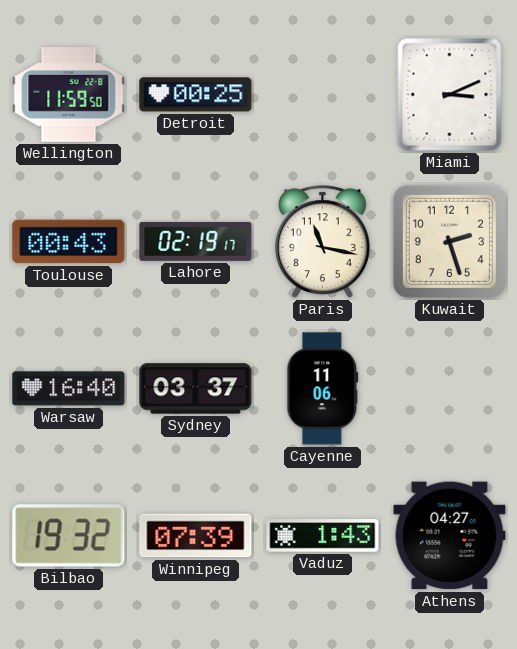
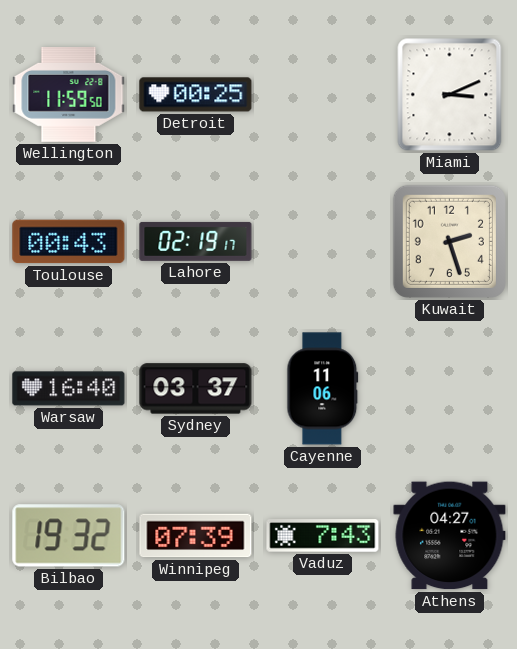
Paris: 11:17 -> none
Vaduz: 1:43 -> 7:43
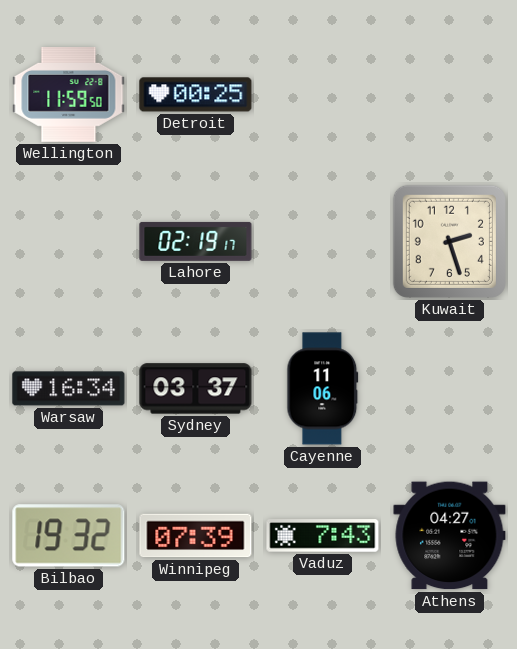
Miami: 3:11 -> none
Toulouse: 00:43 -> none
Warsaw: 16:40 -> 16:34
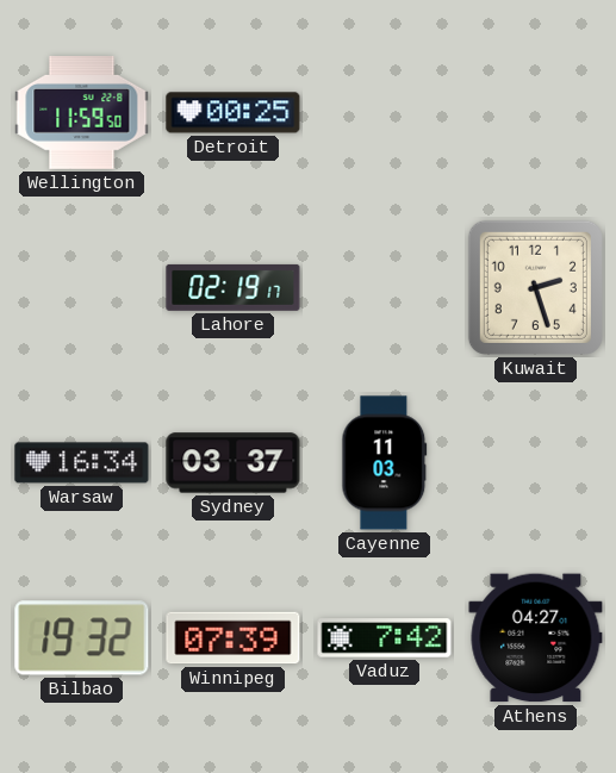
Cayenne: 11:06 -> 11:03
Vaduz: 7:43 -> 7:42
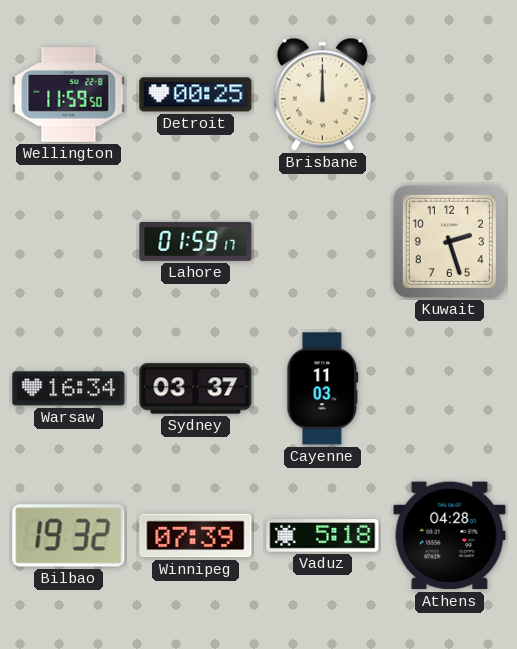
Brisbane: none -> 12:00
Lahore: 02:19 -> 01:59
Vaduz: 7:42 -> 5:18
Athens: 04:27 -> 04:28
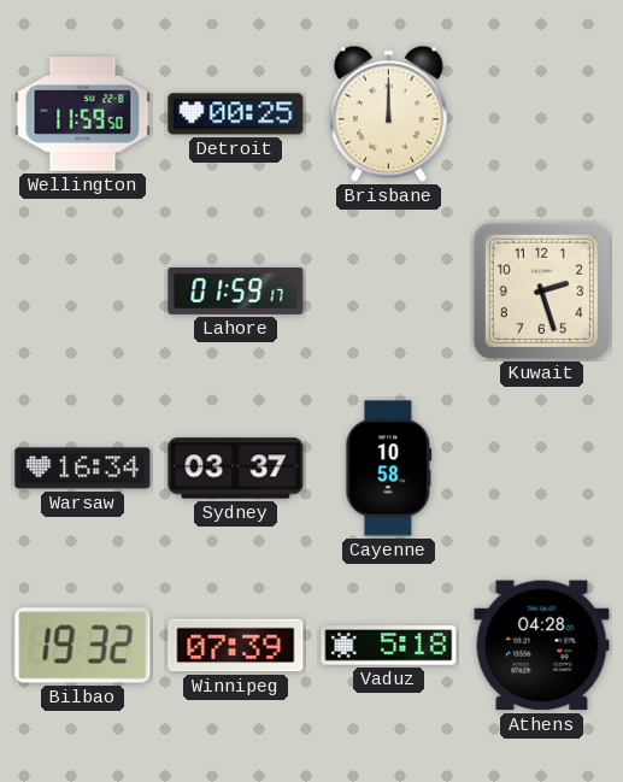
Cayenne: 11:03 -> 10:58
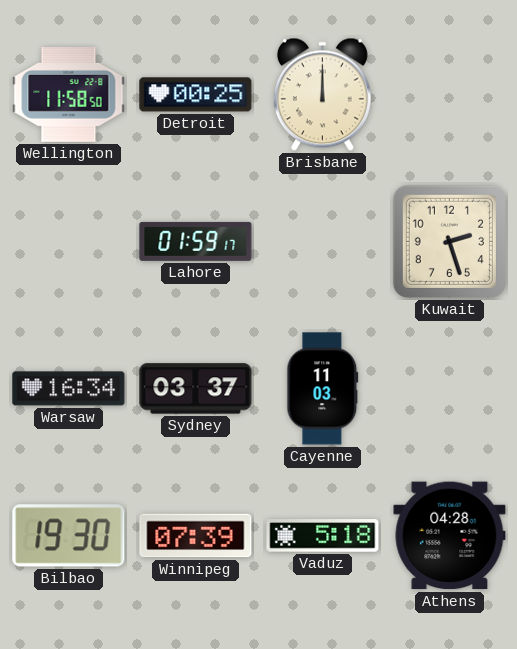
Wellington: 11:59 -> 11:58
Cayenne: 10:58 -> 11:03
Bilbao: 19:32 -> 19:30
